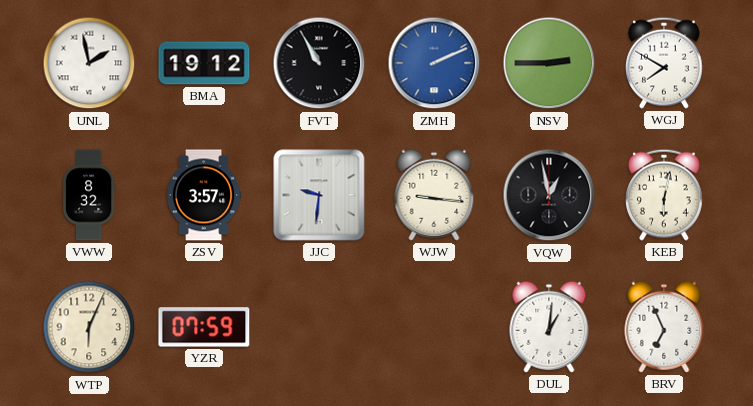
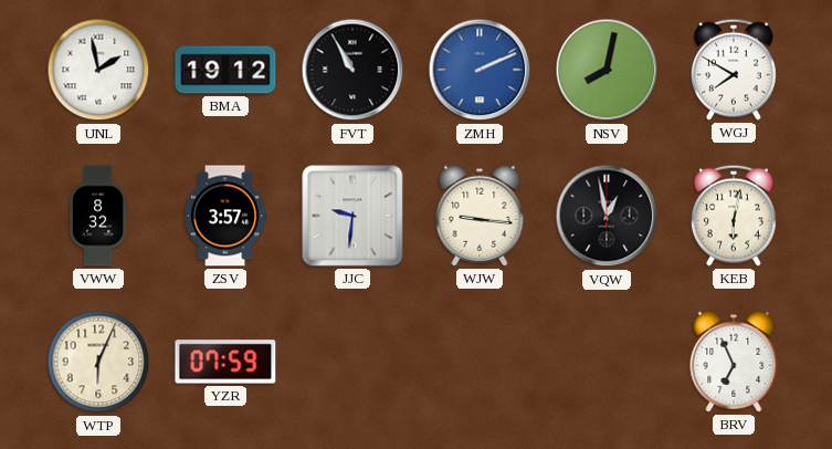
NSV: 2:45 -> 8:02
DUL: 1:01 -> none
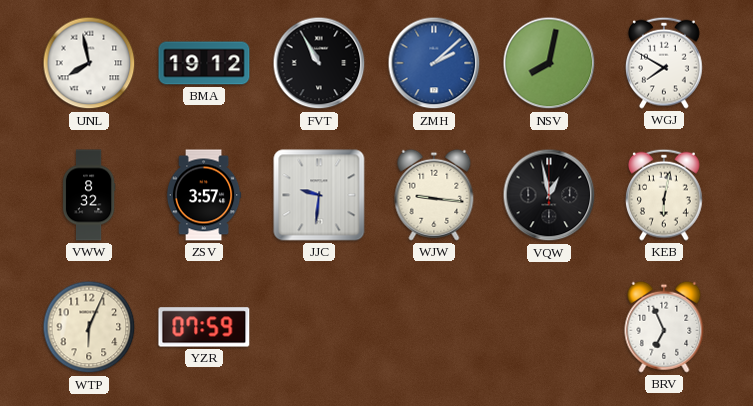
UNL: 1:58 -> 7:58
ZMH: 2:11 -> 2:08
